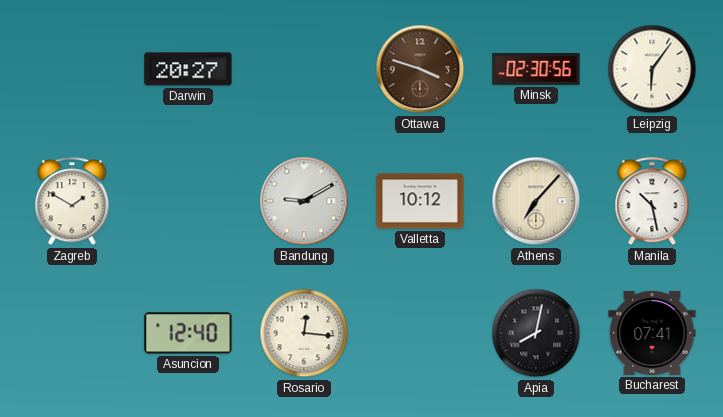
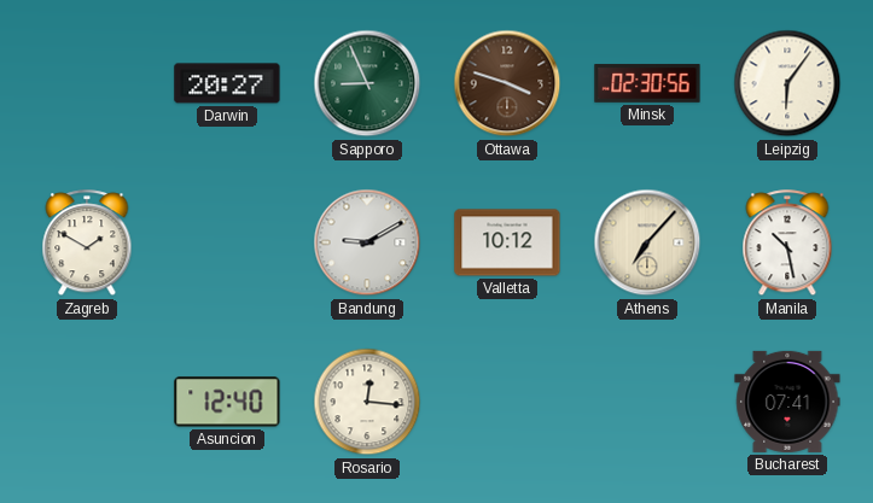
Sapporo: none -> 8:56
Apia: 8:02 -> none
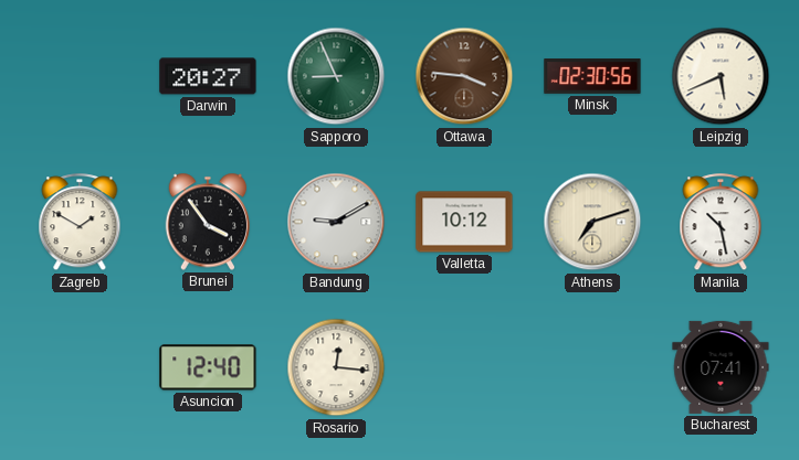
Ottawa: 3:48 -> 3:46
Leipzig: 6:06 -> 5:41
Brunei: none -> 3:54
Athens: 7:07 -> 7:12
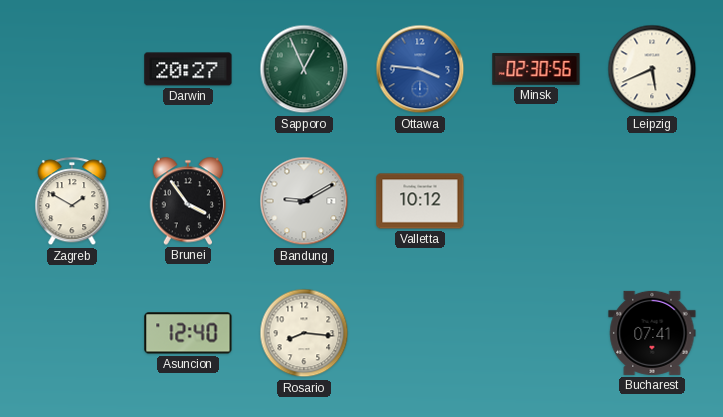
Sapporo: 8:56 -> 12:56
Ottawa dial: brown -> blue
Athens: 7:12 -> none
Manila: 10:28 -> none
Rosario: 12:16 -> 8:16
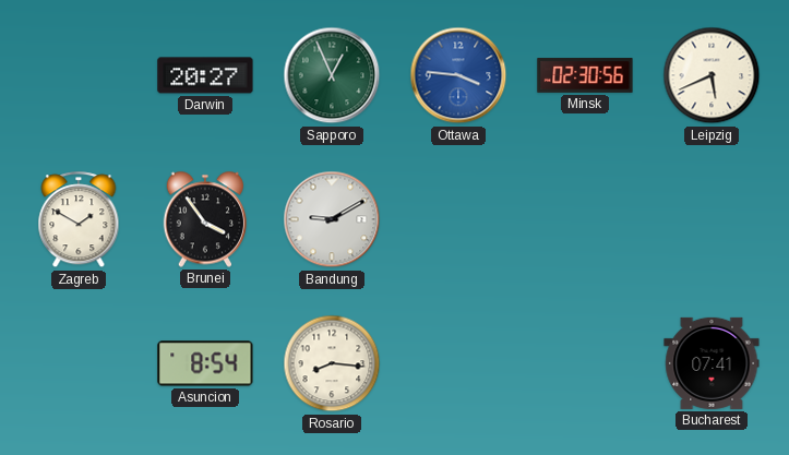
Valletta: 10:12 -> none
Asuncion: 12:40 -> 8:54
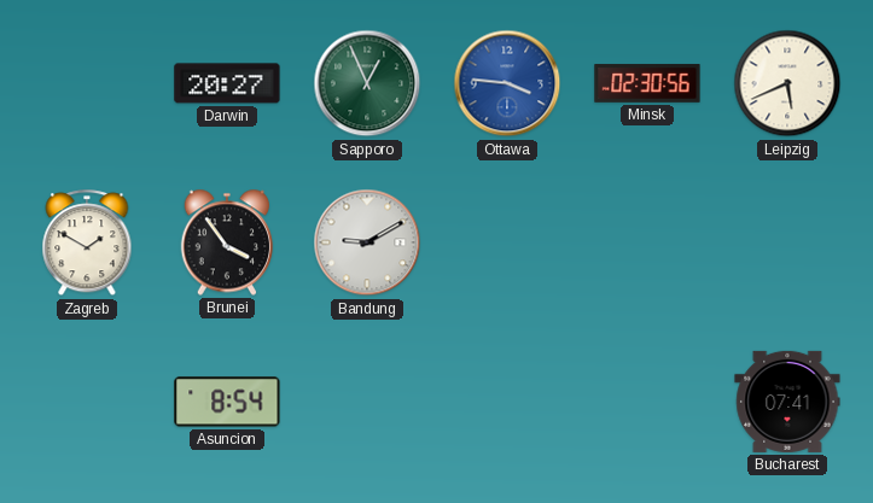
Rosario: 8:16 -> none
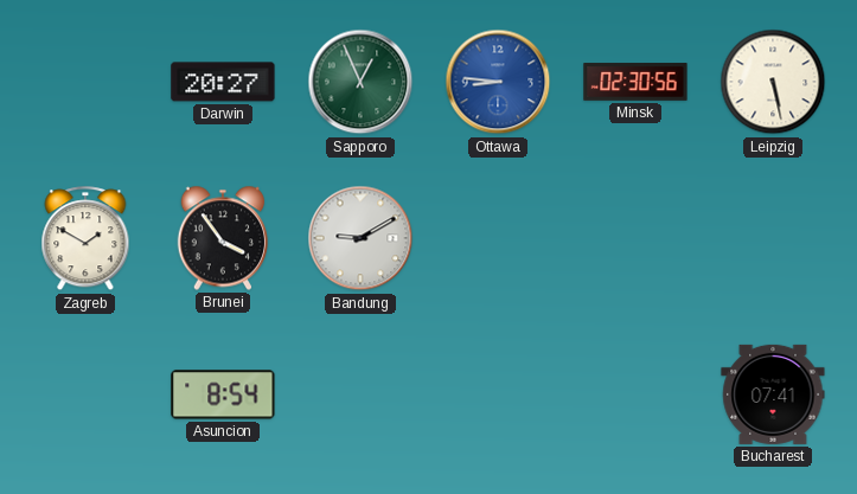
Ottawa: 3:46 -> 8:46
Leipzig: 5:41 -> 5:28
